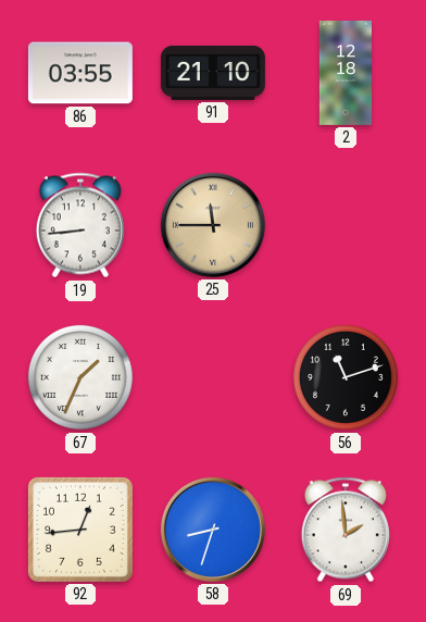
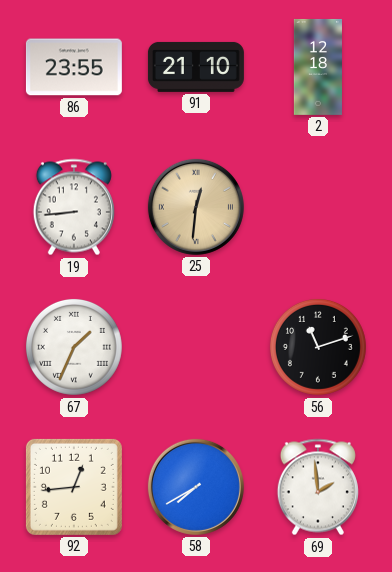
86: 03:55 -> 23:55
25: 11:45 -> 12:31
58: 8:33 -> 7:40
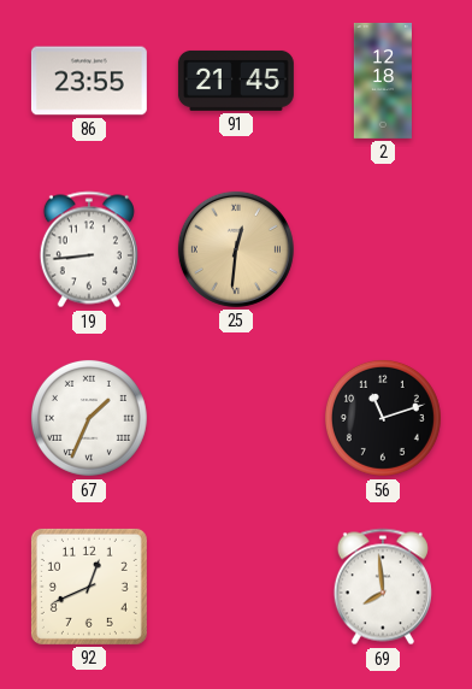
91: 21:10 -> 21:45
92: 12:44 -> 12:41
58: 7:40 -> none
69: 1:59 -> 7:59
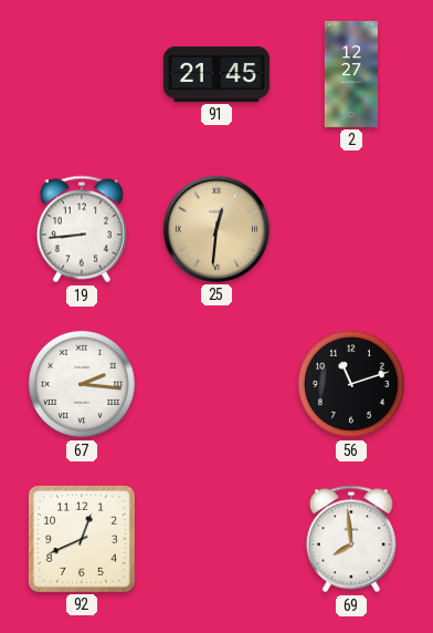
86: 23:55 -> none
2: 12:18 -> 12:27
67: 1:34 -> 2:16
